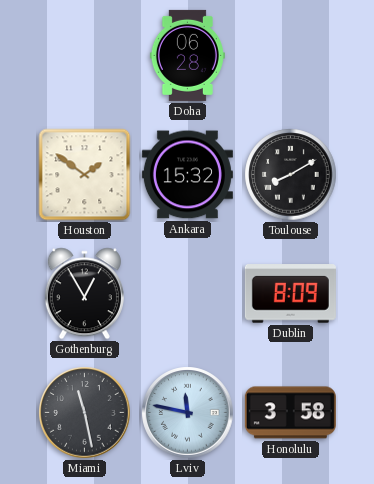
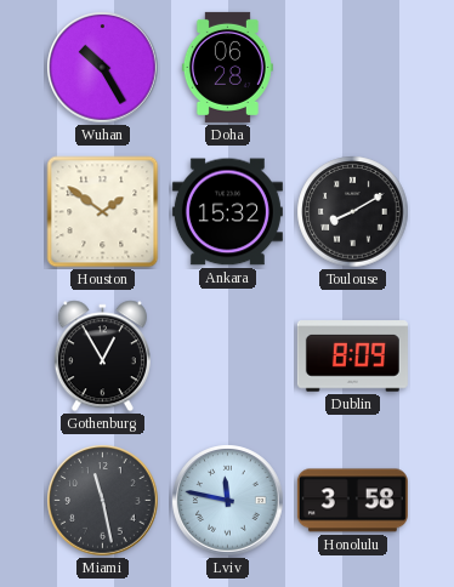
Wuhan: none -> 10:25
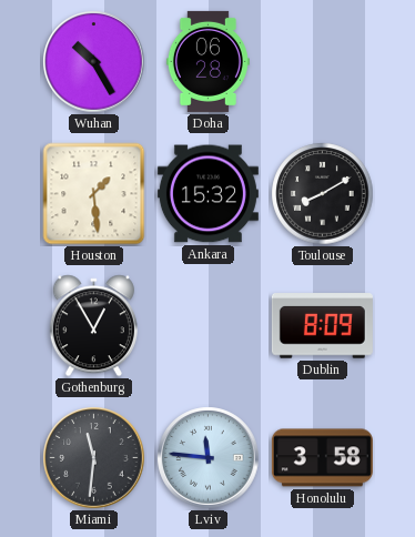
Houston: 1:51 -> 1:29
Miami: 11:28 -> 11:31
Lviv: 11:47 -> 11:46
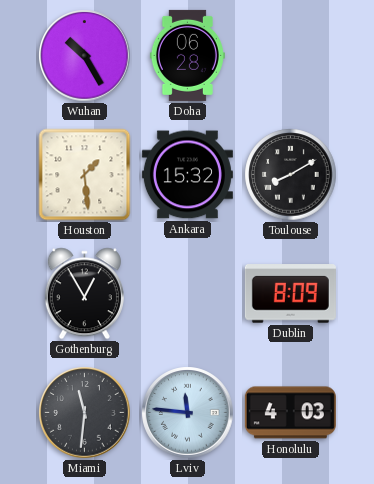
Honolulu: 3:58 -> 4:03
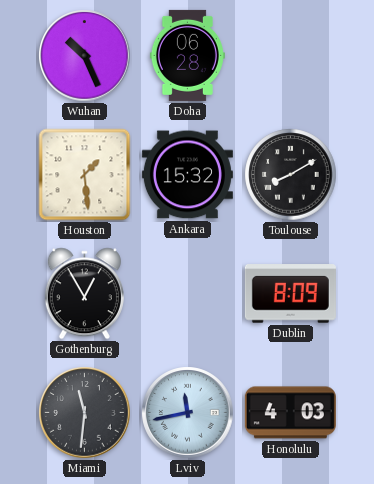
Wuhan: 10:25 -> 10:26
Lviv: 11:46 -> 11:43
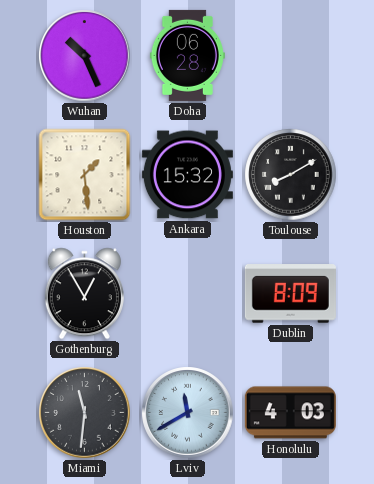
Lviv: 11:43 -> 11:40
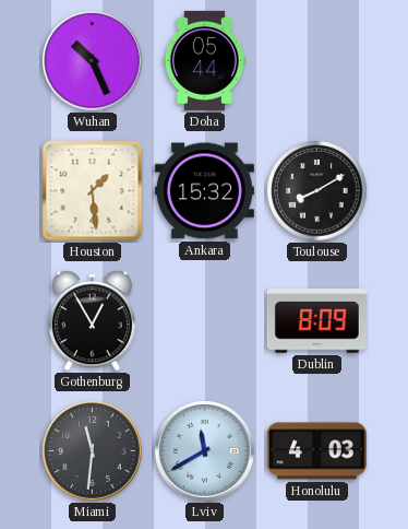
Doha: 06:28 -> 05:44
